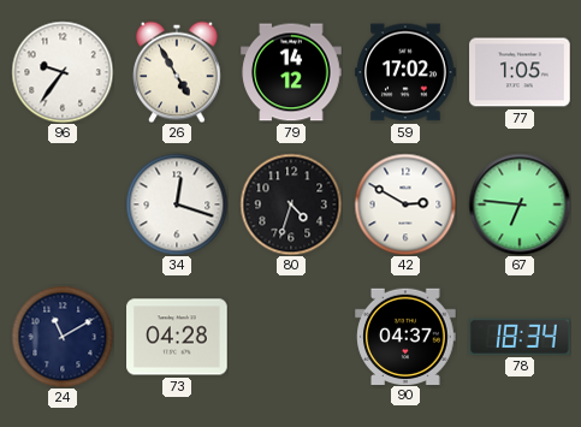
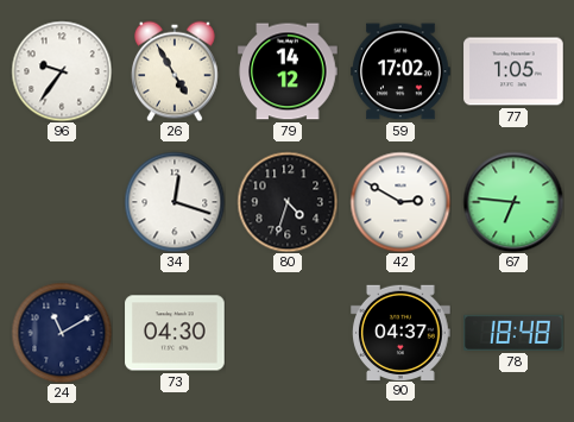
73: 04:28 -> 04:30
78: 18:34 -> 18:48
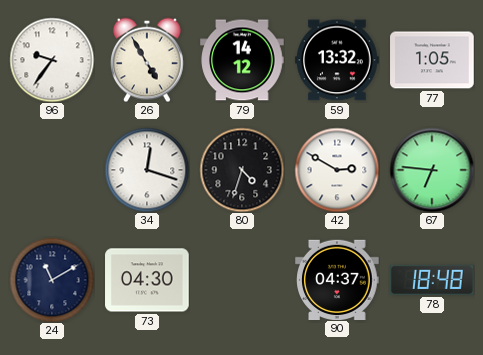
59: 17:02 -> 13:32
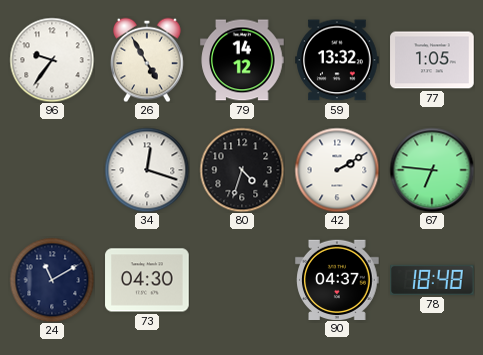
42: 2:50 -> 2:10
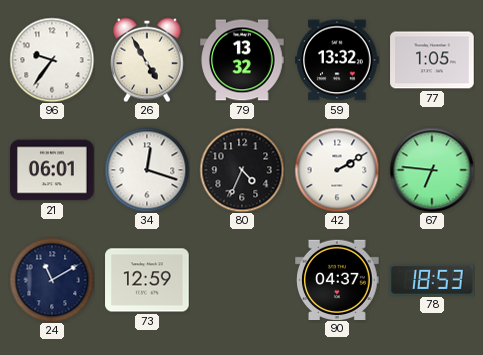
79: 14:12 -> 13:32
21: none -> 06:01
80: 4:33 -> 4:34
73: 04:30 -> 12:59
78: 18:48 -> 18:53
